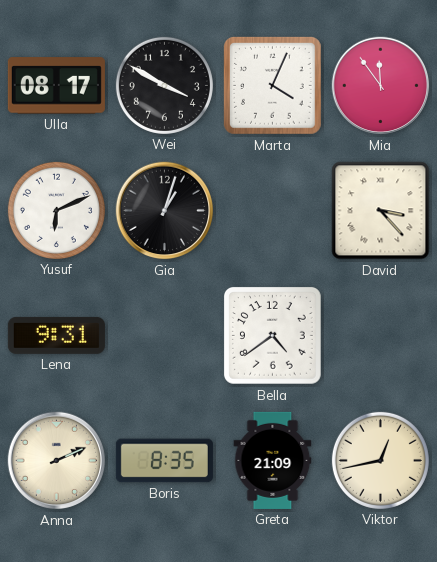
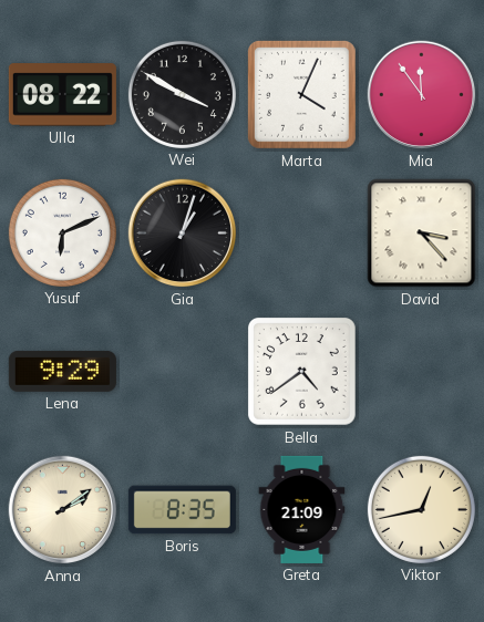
Ulla: 08:17 -> 08:22
Lena: 9:31 -> 9:29
Anna: 2:11 -> 2:09
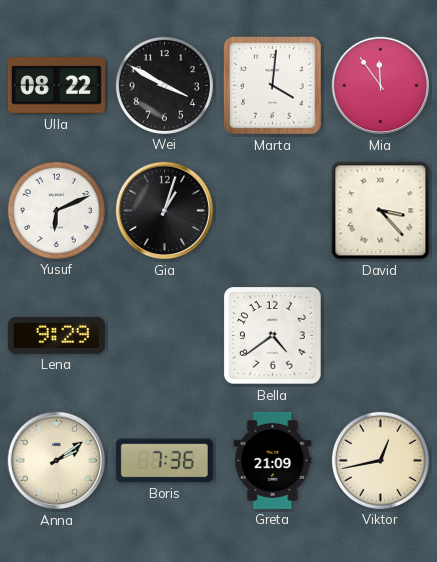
Marta: 4:04 -> 4:01
Boris: 8:35 -> 7:36
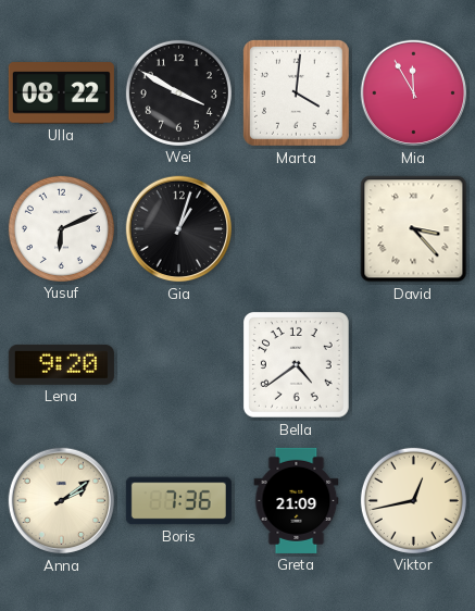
Mia: 11:54 -> 11:55
Lena: 9:29 -> 9:20
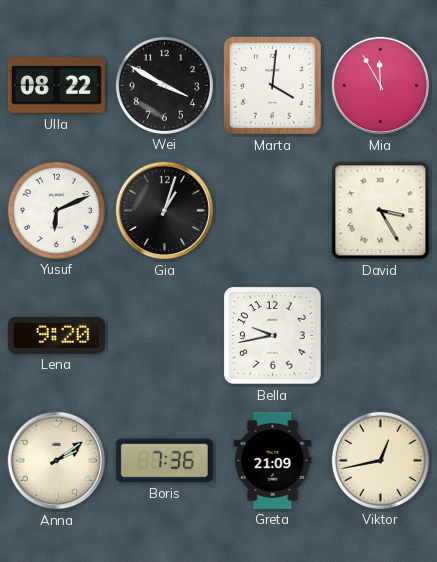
David: 3:23 -> 3:25
Bella: 4:39 -> 9:43
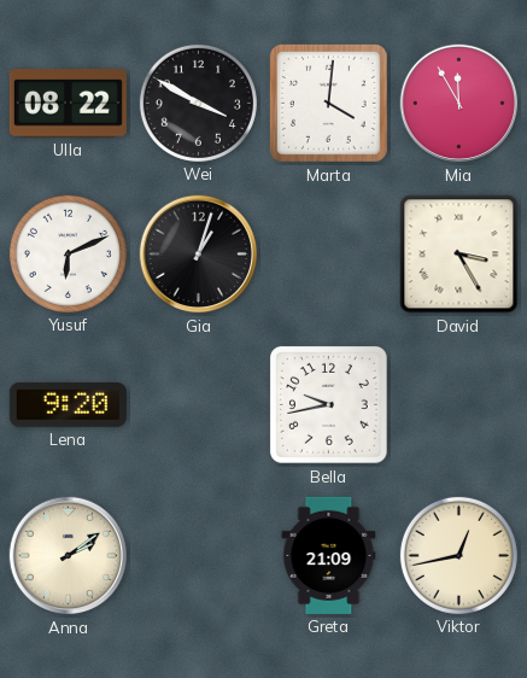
Boris: 7:36 -> none
